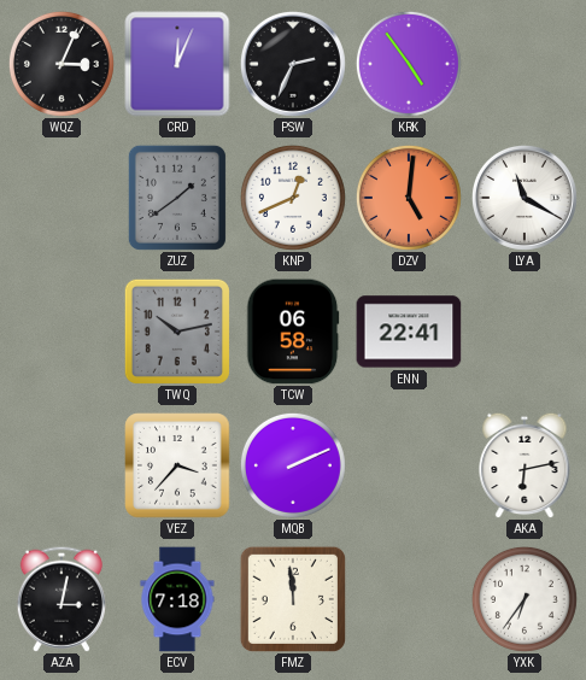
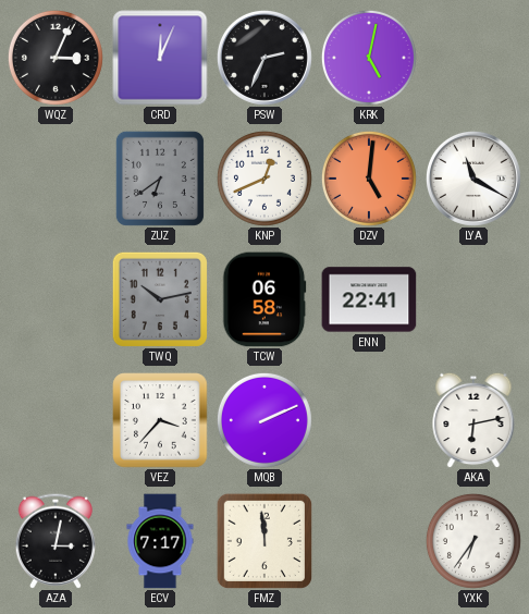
KRK: 4:54 -> 5:02
ZUZ: 1:39 -> 6:39
ECV: 7:18 -> 7:17
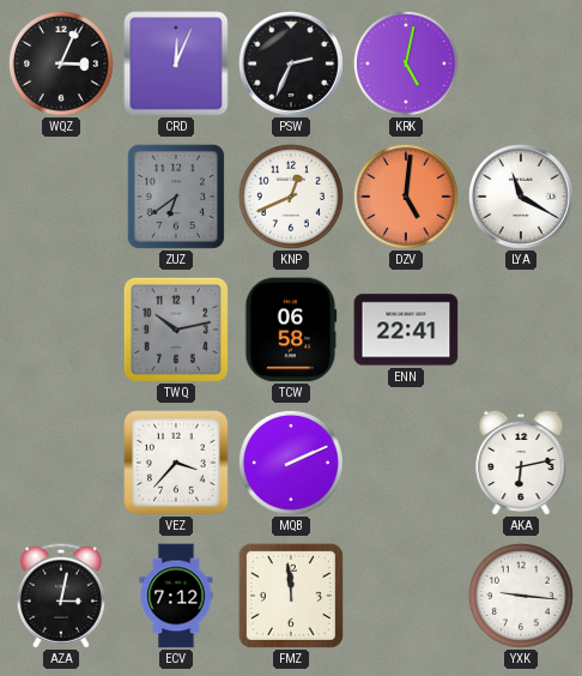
ECV: 7:17 -> 7:12
YXK: 6:36 -> 9:16
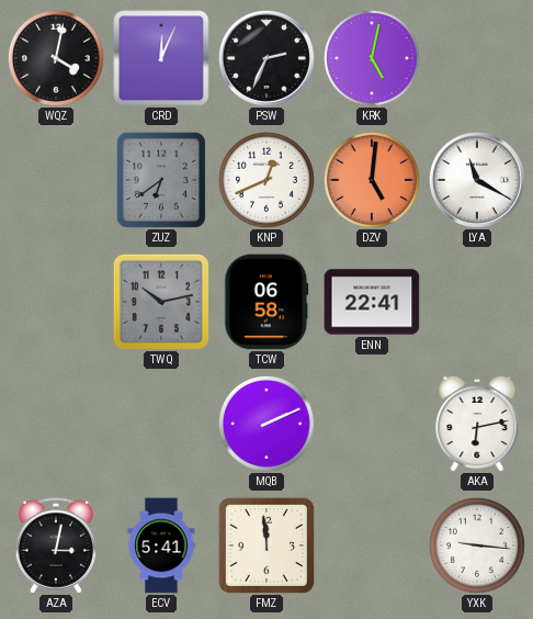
WQZ: 3:04 -> 4:02
VEZ: 3:37 -> none
ECV: 7:12 -> 5:41
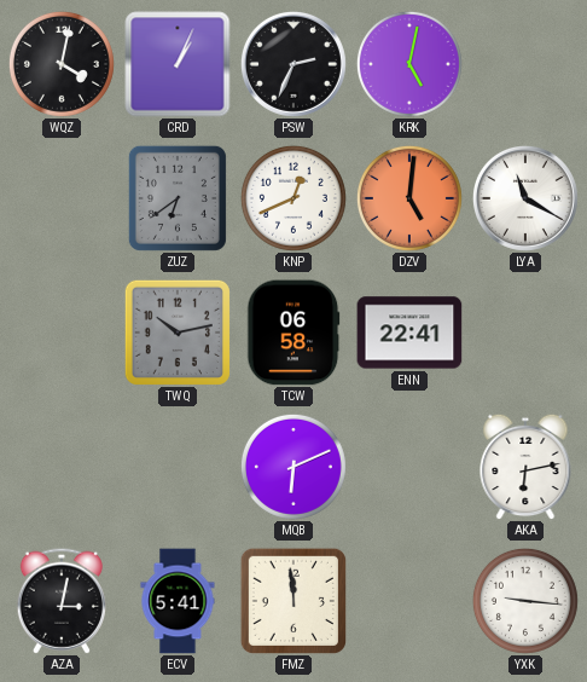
CRD: 12:04 -> 1:04
MQB: 2:11 -> 6:11
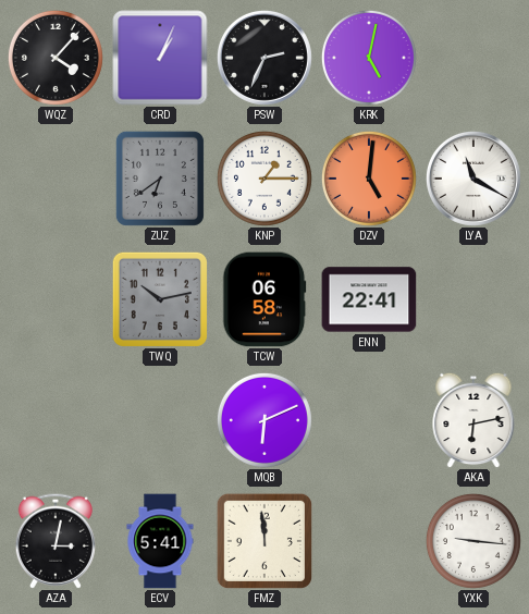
WQZ: 4:02 -> 4:07
KNP: 12:41 -> 1:15
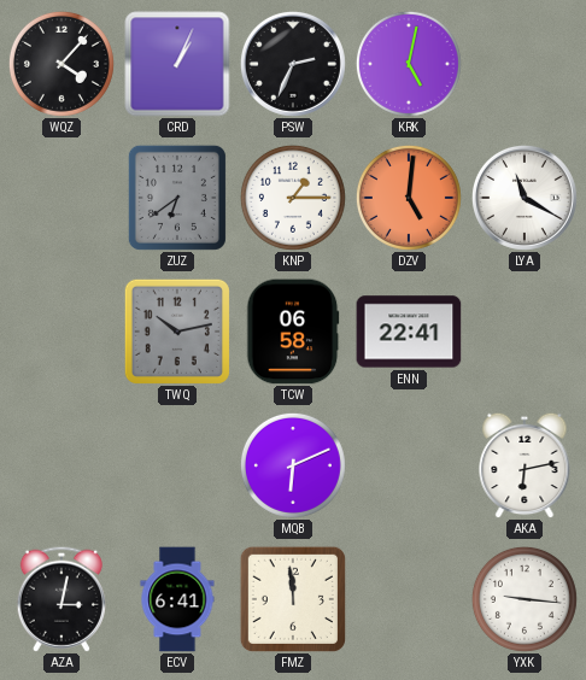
ECV: 5:41 -> 6:41
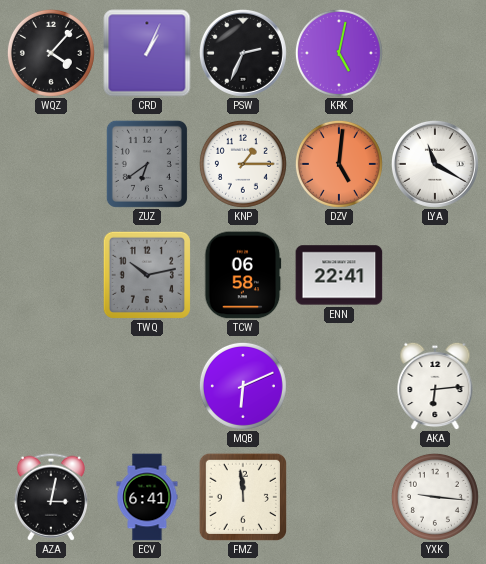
AKA: 6:13 -> 6:14
